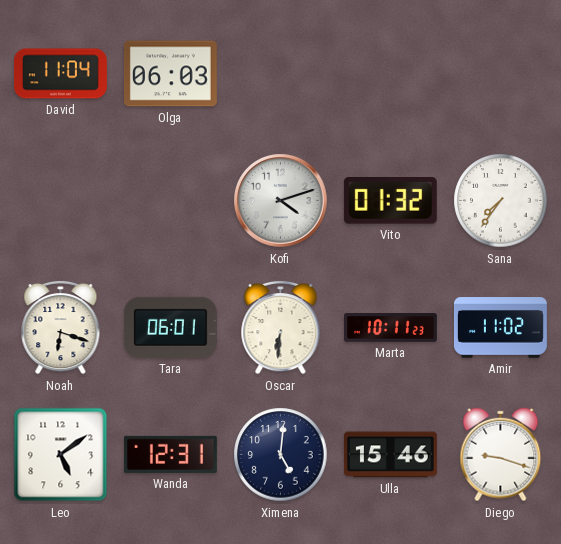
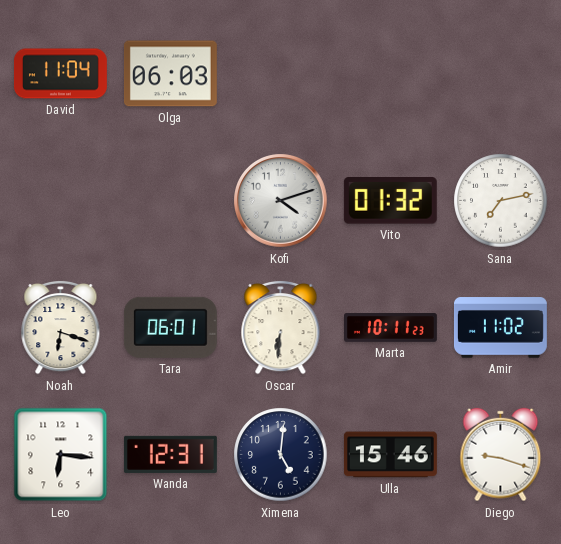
Sana: 7:36 -> 7:13
Leo: 5:09 -> 6:16
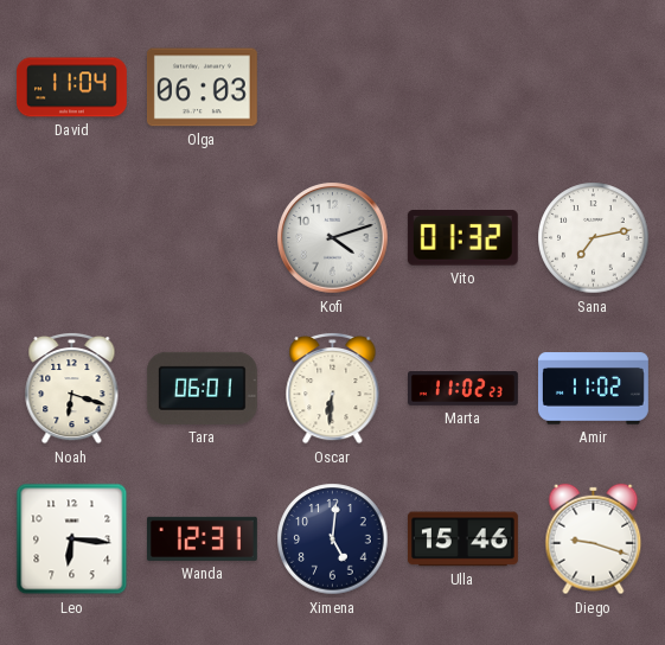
Marta: 10:11 -> 11:02
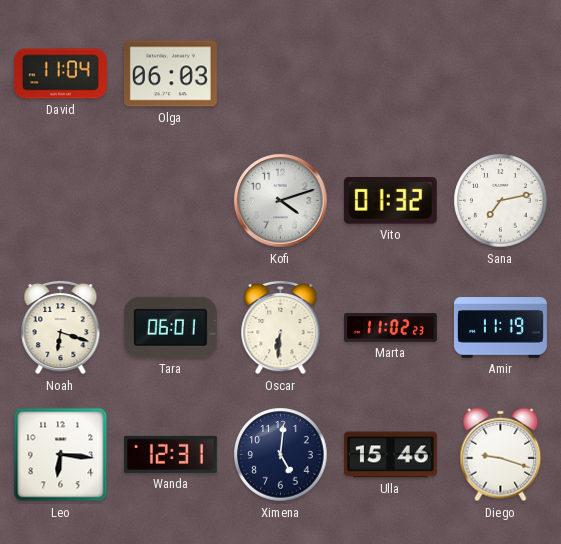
Amir: 11:02 -> 11:19
